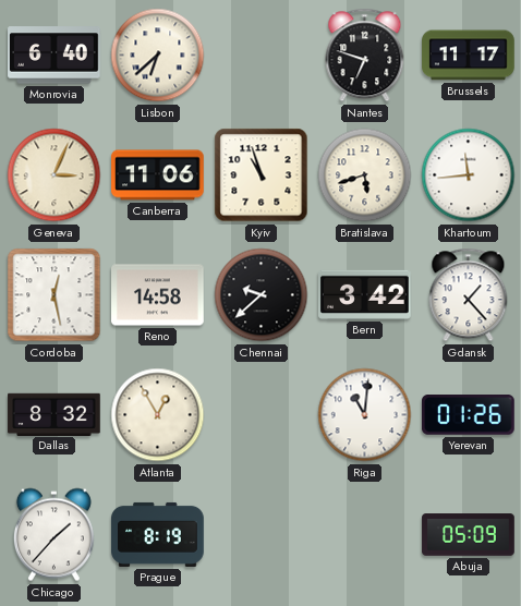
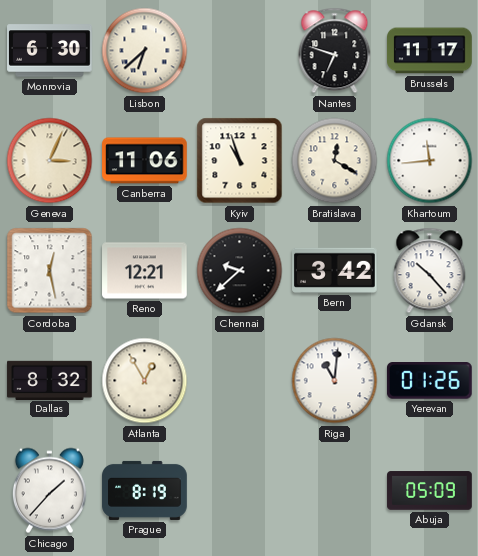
Monrovia: 6:40 -> 6:30
Bratislava: 5:42 -> 12:20
Reno: 14:58 -> 12:21
Gdansk: 1:23 -> 10:23
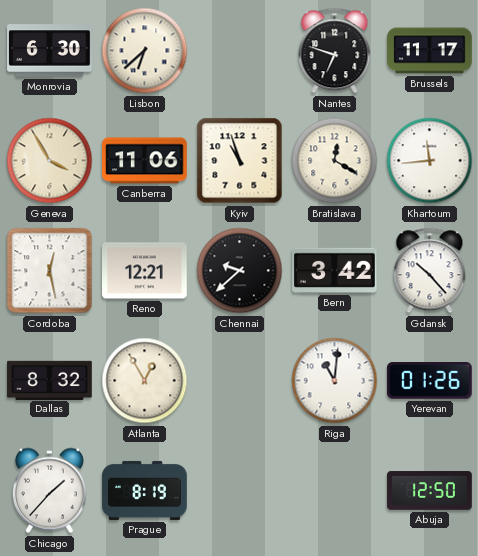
Geneva: 3:04 -> 3:55
Abuja: 05:09 -> 12:50
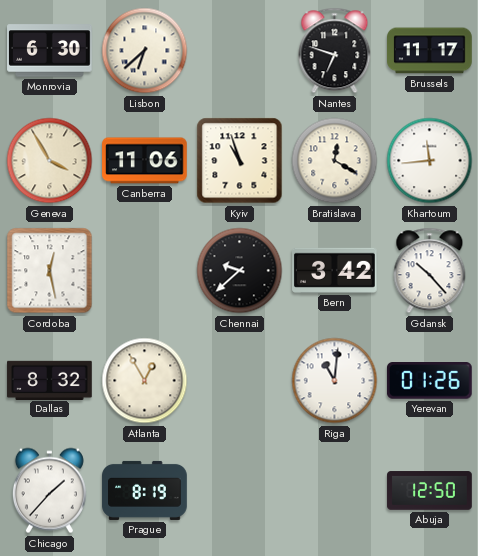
Reno: 12:21 -> none
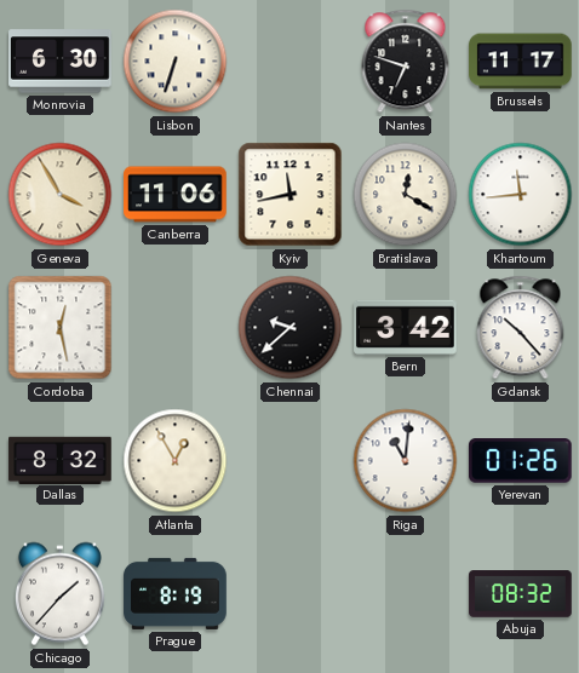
Lisbon: 6:38 -> 6:33
Kyiv: 10:57 -> 11:43
Abuja: 12:50 -> 08:32
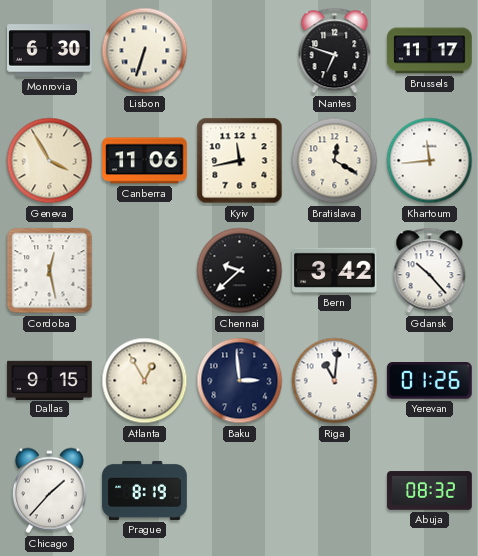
Dallas: 8:32 -> 9:15
Baku: none -> 2:59
